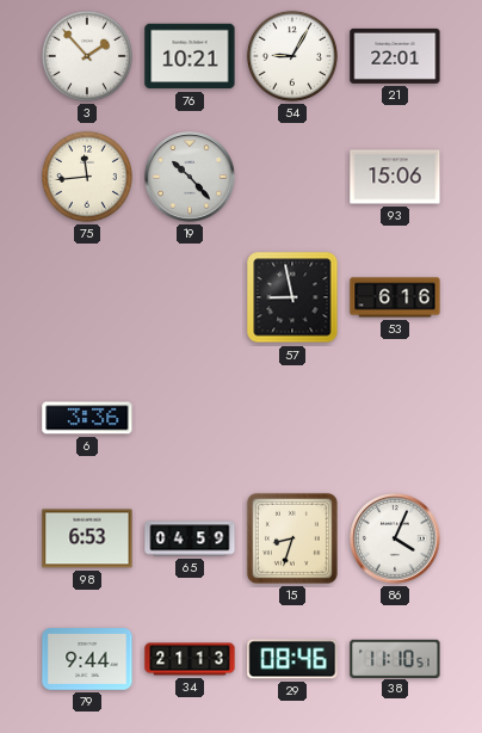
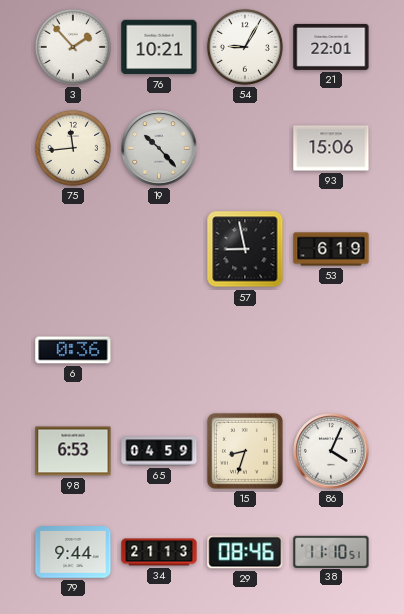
53: 6:16 -> 6:19
6: 3:36 -> 0:36
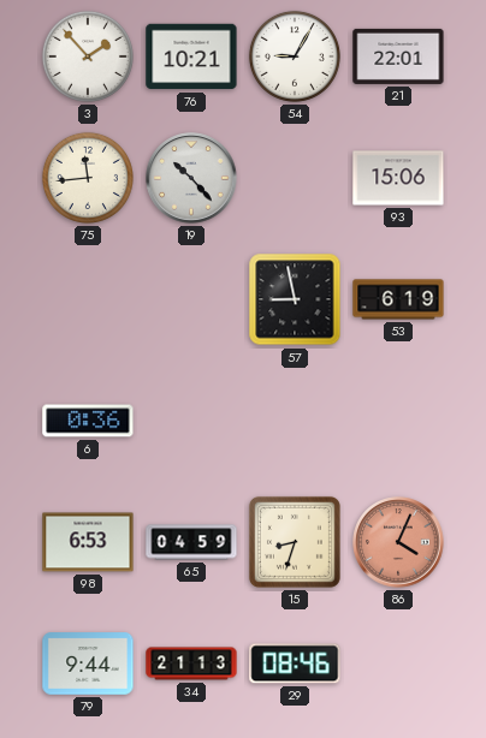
86 dial: white -> salmon
38: 11:10 -> none
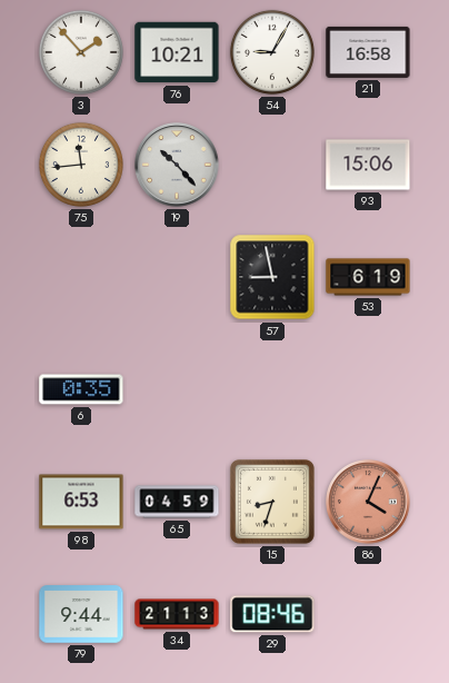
21: 22:01 -> 16:58
6: 0:36 -> 0:35
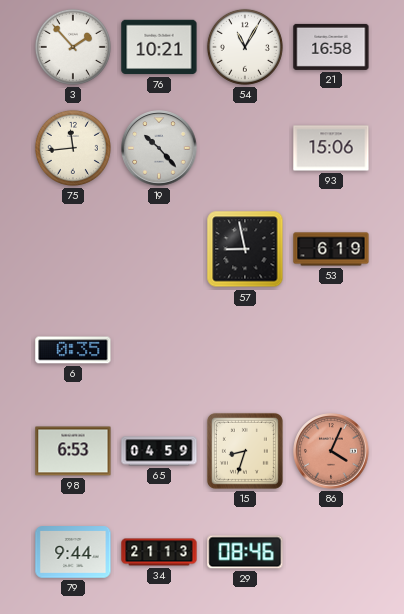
54: 9:05 -> 11:05
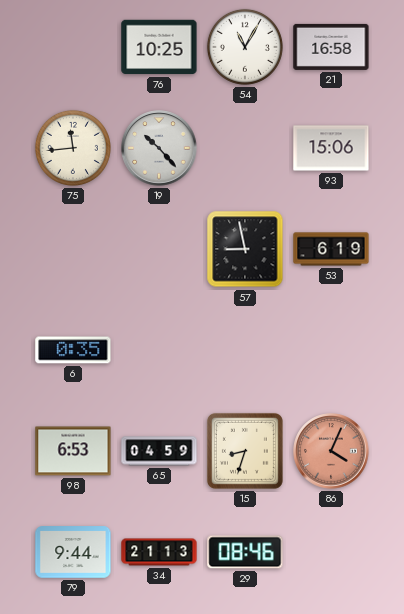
3: 1:53 -> none
76: 10:21 -> 10:25
